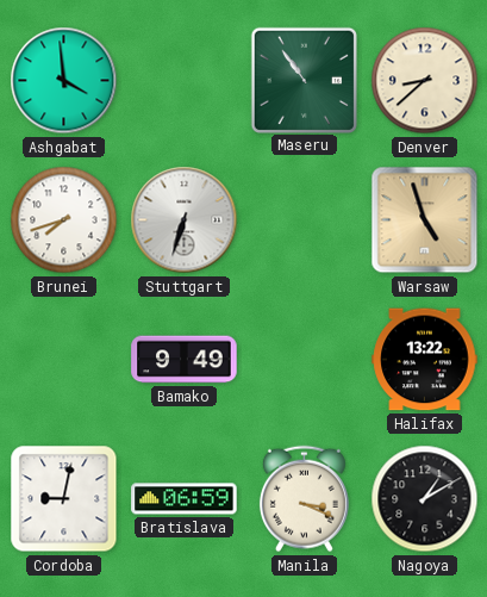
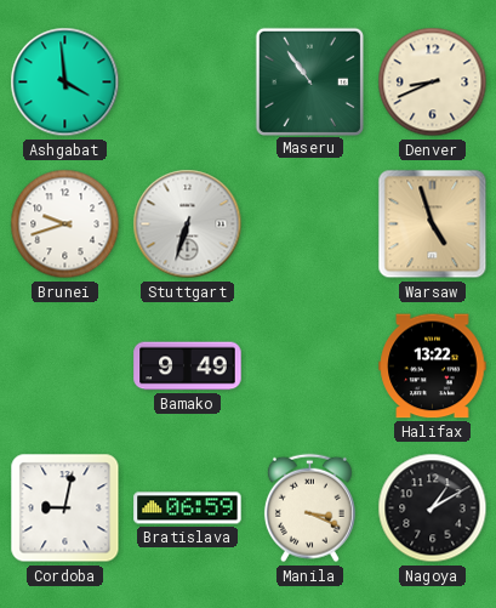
Denver: 8:38 -> 8:41
Brunei: 7:42 -> 9:42
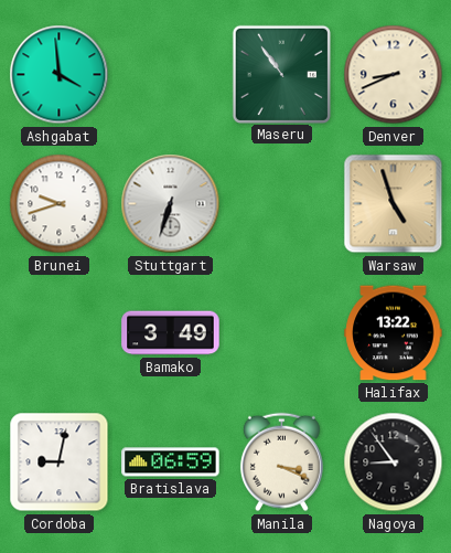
Bamako: 9:49 -> 3:49
Nagoya: 1:10 -> 8:54
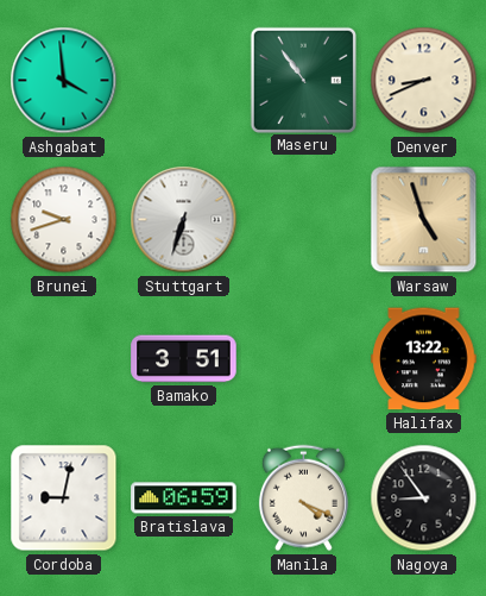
Bamako: 3:49 -> 3:51
Manila: 3:19 -> 4:19
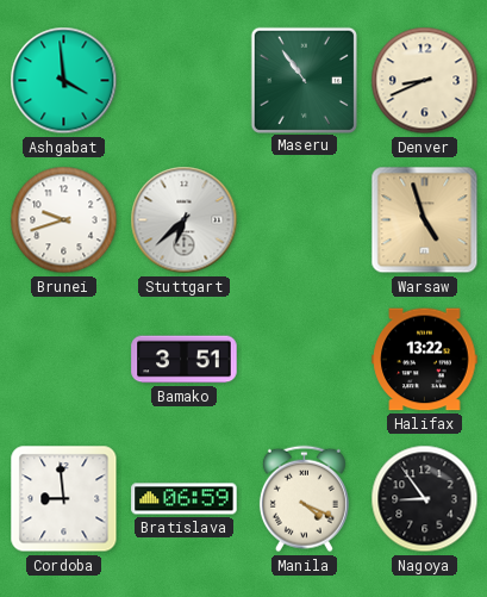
Stuttgart: 6:33 -> 6:38
Cordoba: 9:02 -> 8:59
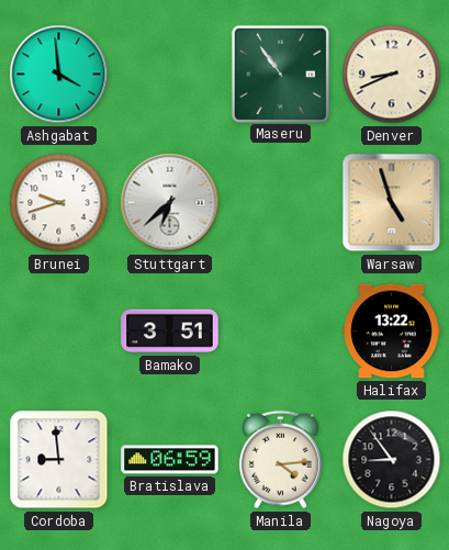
Manila: 4:19 -> 4:14
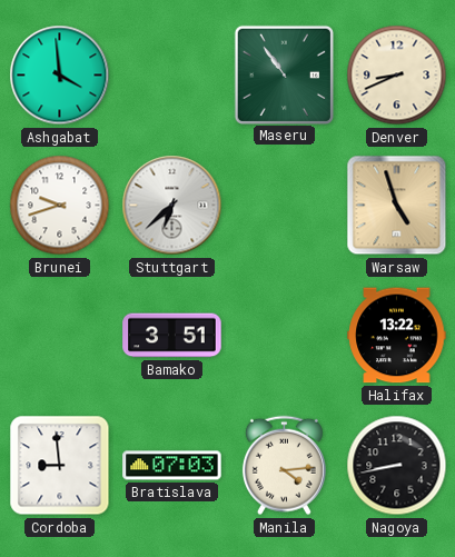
Bratislava: 06:59 -> 07:03
Nagoya: 8:54 -> 8:43
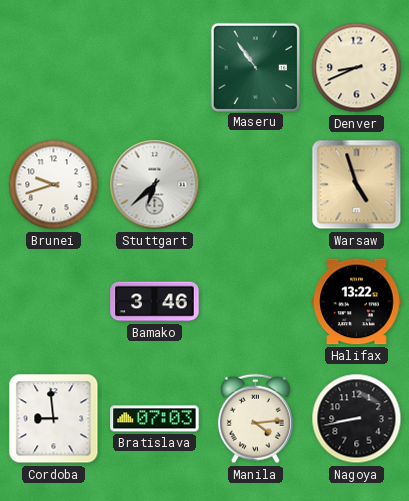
Ashgabat: 3:59 -> none
Bamako: 3:51 -> 3:46
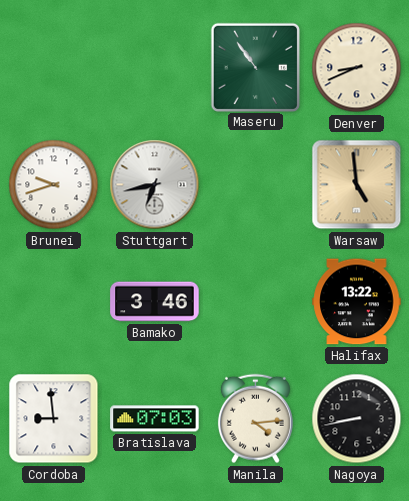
Stuttgart: 6:38 -> 6:43
Warsaw: 4:57 -> 4:59
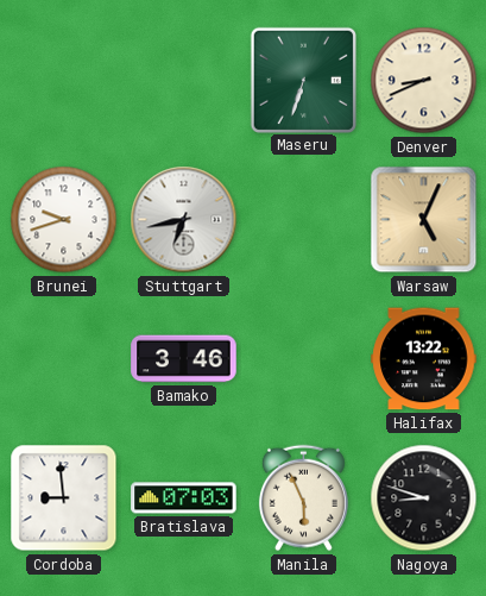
Maseru: 10:54 -> 6:33
Warsaw: 4:59 -> 5:04
Manila: 4:14 -> 5:56
Nagoya: 8:43 -> 8:48
